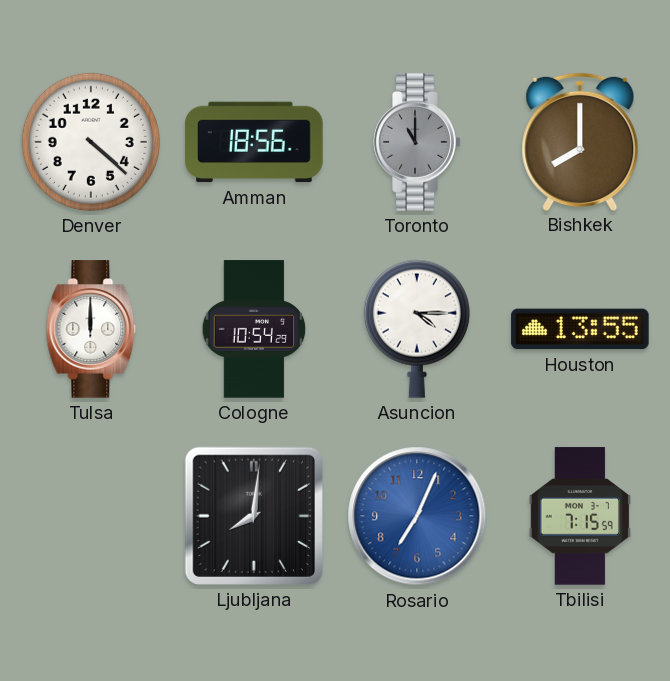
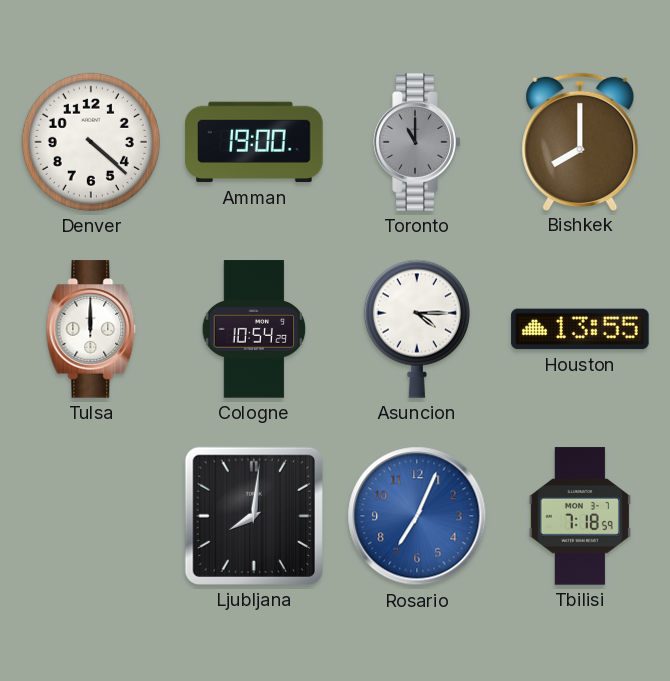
Amman: 18:56 -> 19:00
Tbilisi: 7:15 -> 7:18
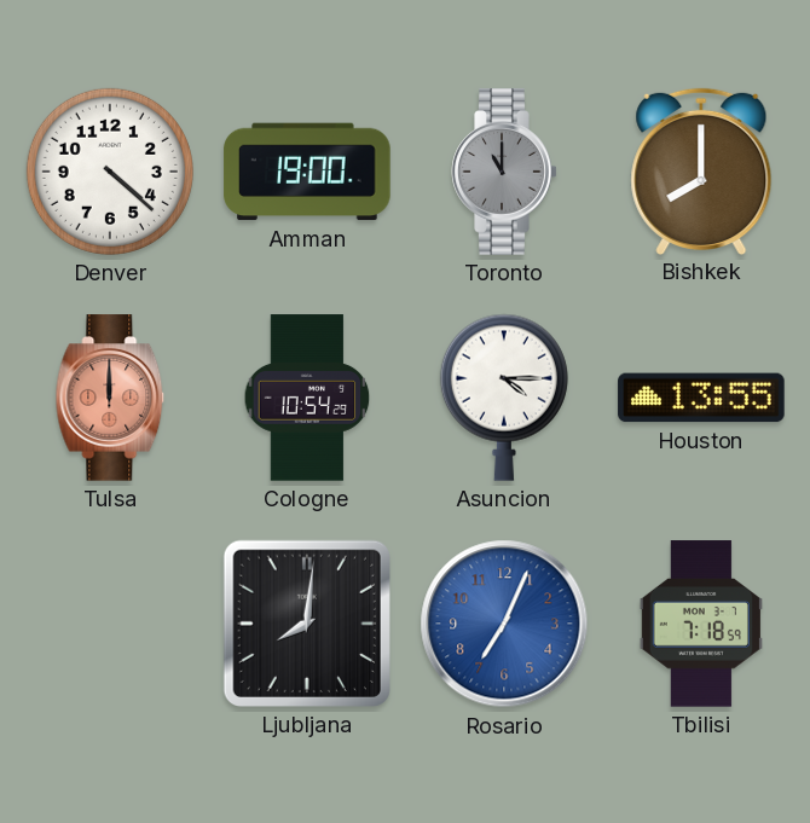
Tulsa dial: white -> salmon
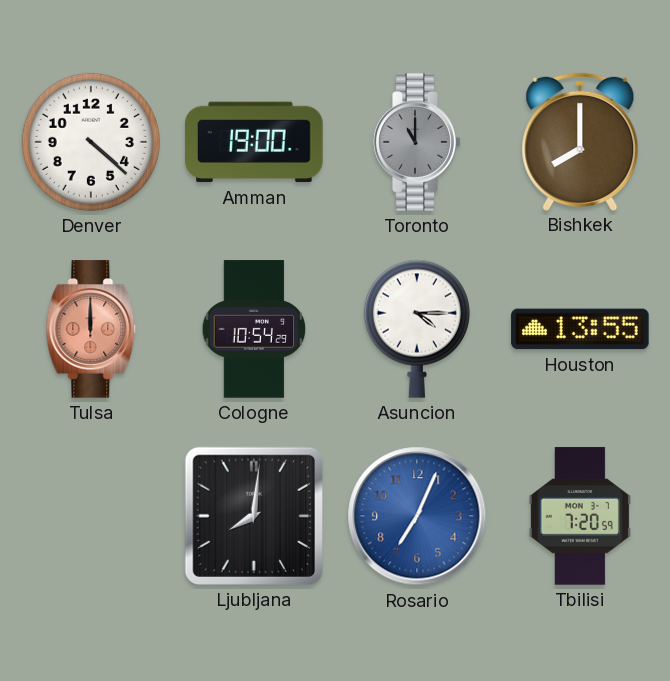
Tbilisi: 7:18 -> 7:20
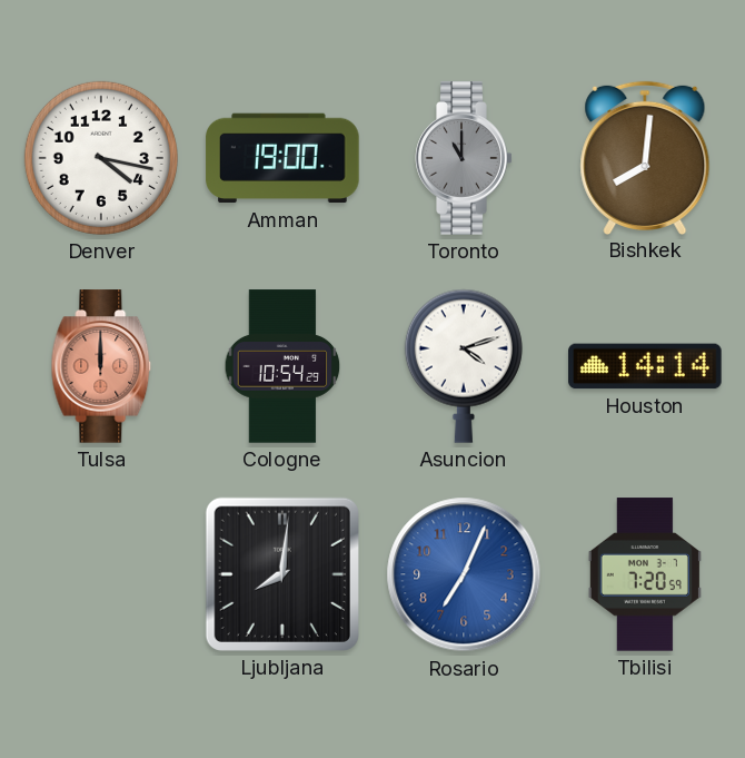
Denver: 4:22 -> 4:17
Bishkek: 8:00 -> 8:01
Asuncion: 4:15 -> 4:12
Houston: 13:55 -> 14:14
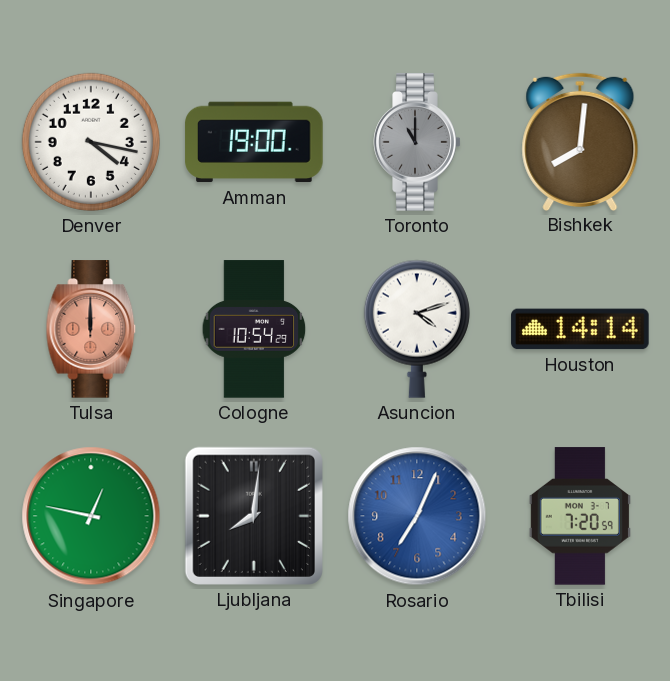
Singapore: none -> 12:47
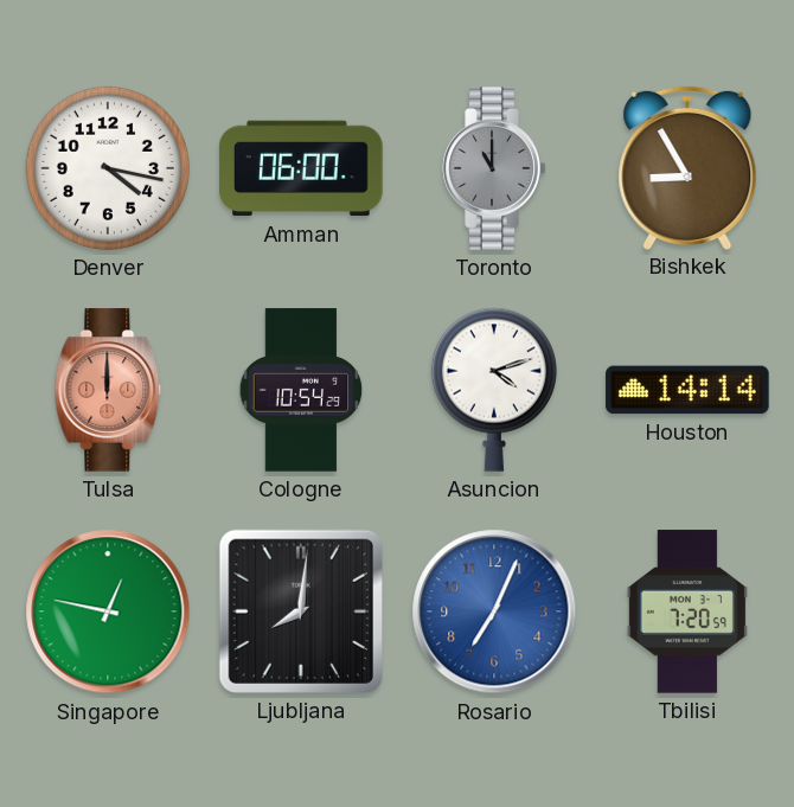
Amman: 19:00 -> 06:00
Bishkek: 8:01 -> 8:55
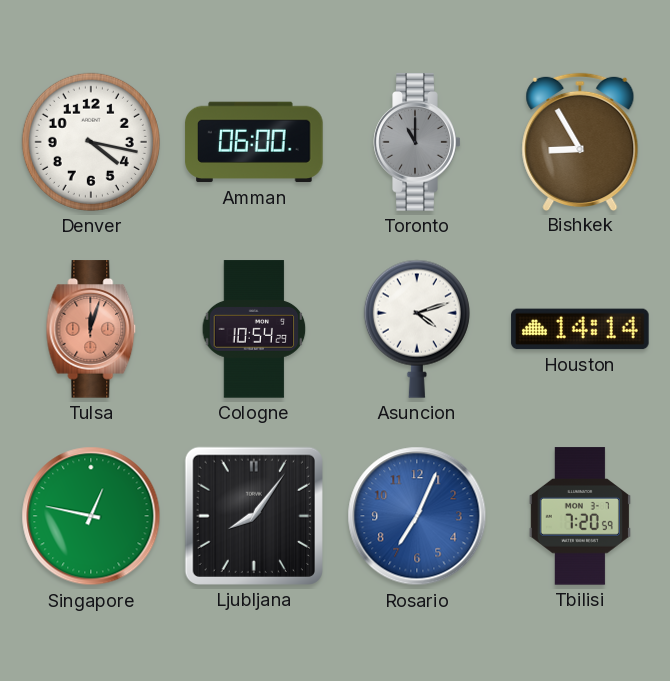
Tulsa: 12:00 -> 12:03
Ljubljana: 8:01 -> 8:06
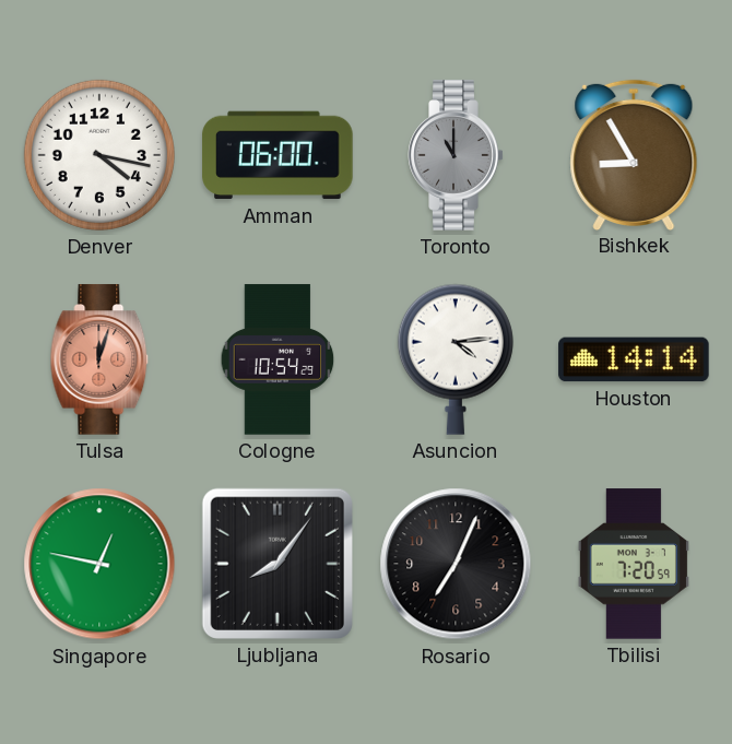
Asuncion: 4:12 -> 4:14
Rosario dial: blue -> black
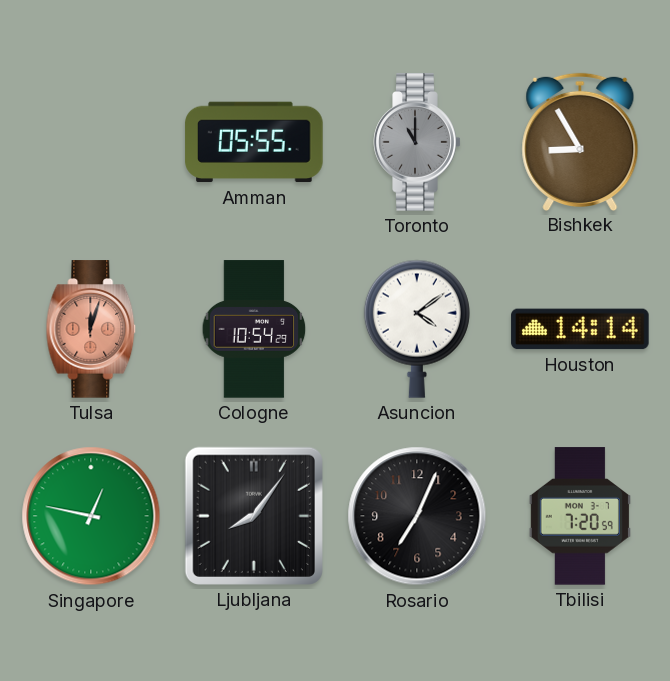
Denver: 4:17 -> none
Amman: 06:00 -> 05:55
Asuncion: 4:14 -> 4:09
